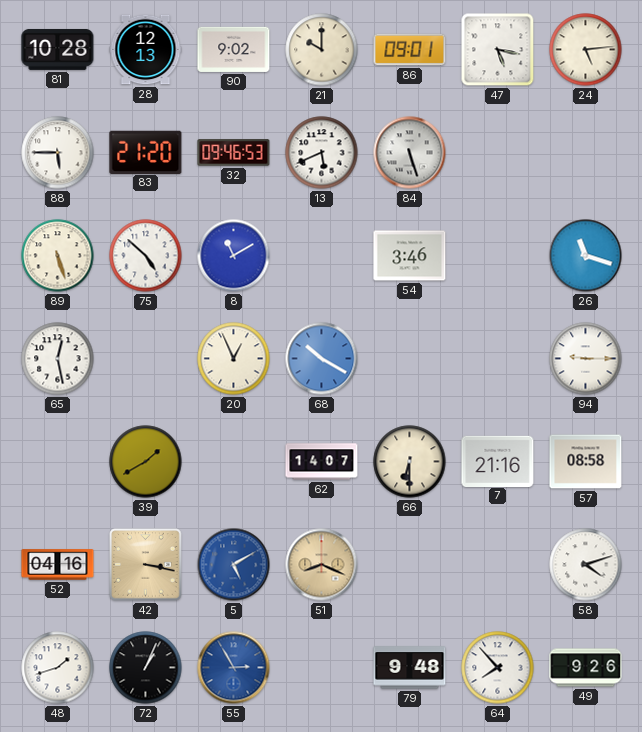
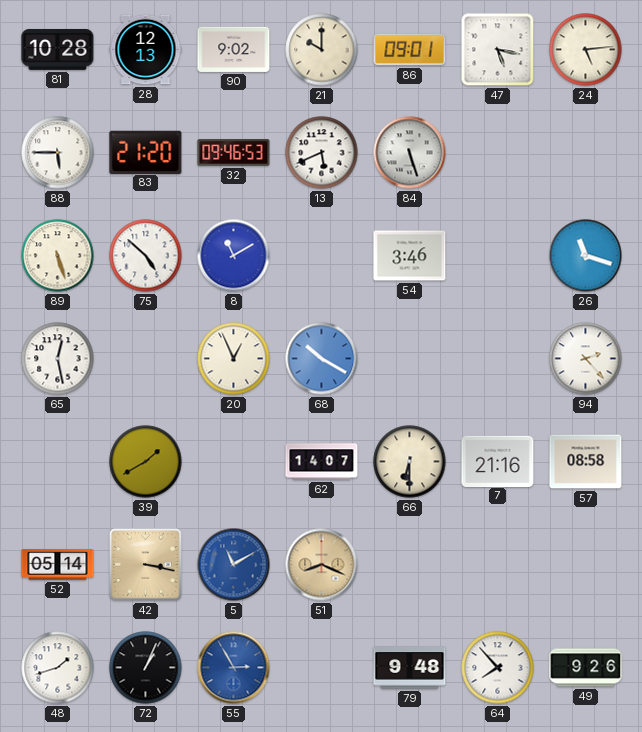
94: 9:15 -> 2:23
52: 04:16 -> 05:14
5: 5:10 -> 11:10
58: 4:12 -> none
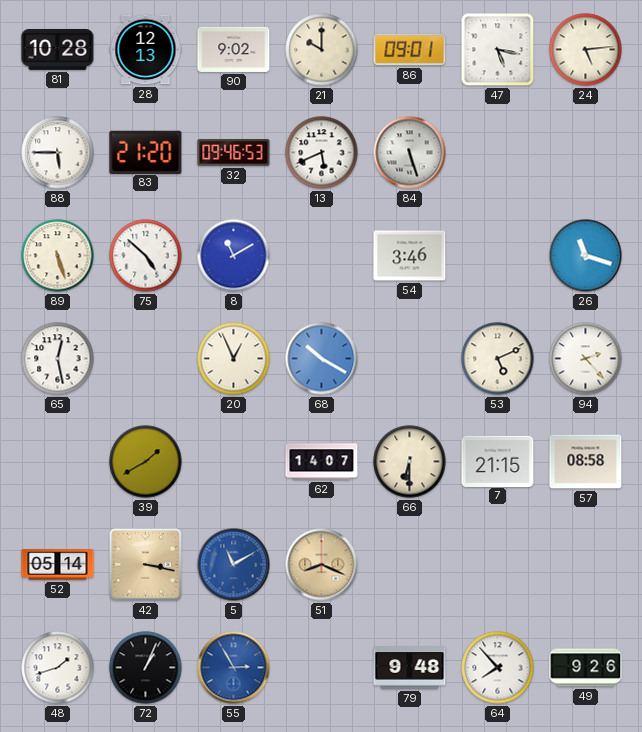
53: none -> 5:11
7: 21:16 -> 21:15
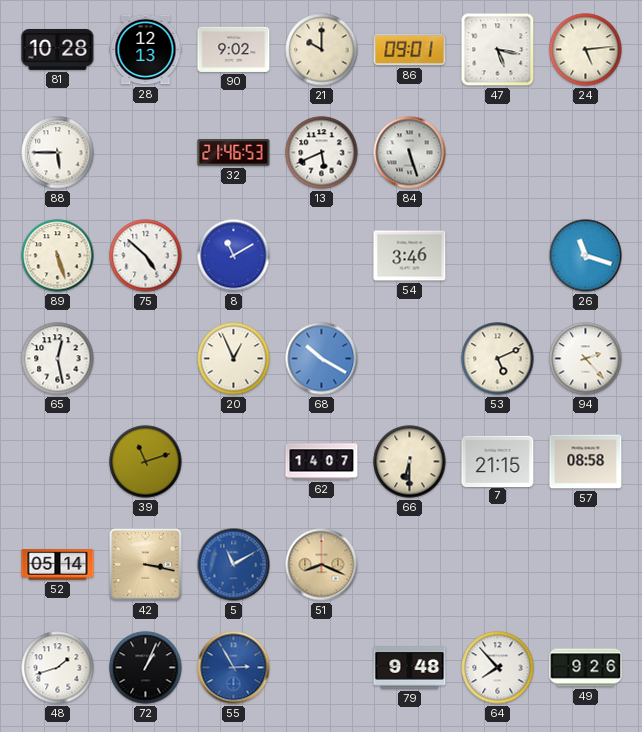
83: 21:20 -> none
32: 09:46 -> 21:46
39: 1:40 -> 11:12
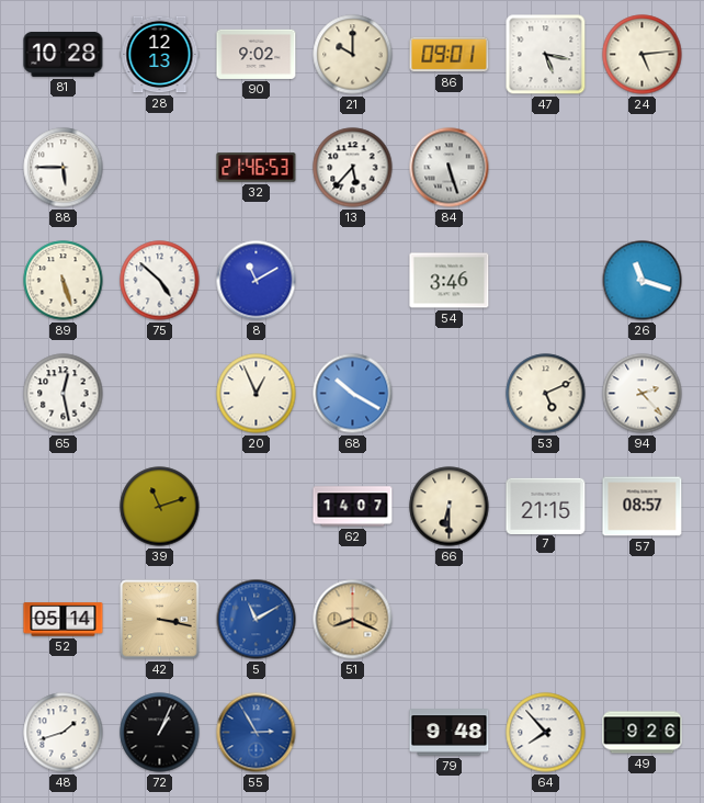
13: 5:41 -> 5:37
57: 08:58 -> 08:57
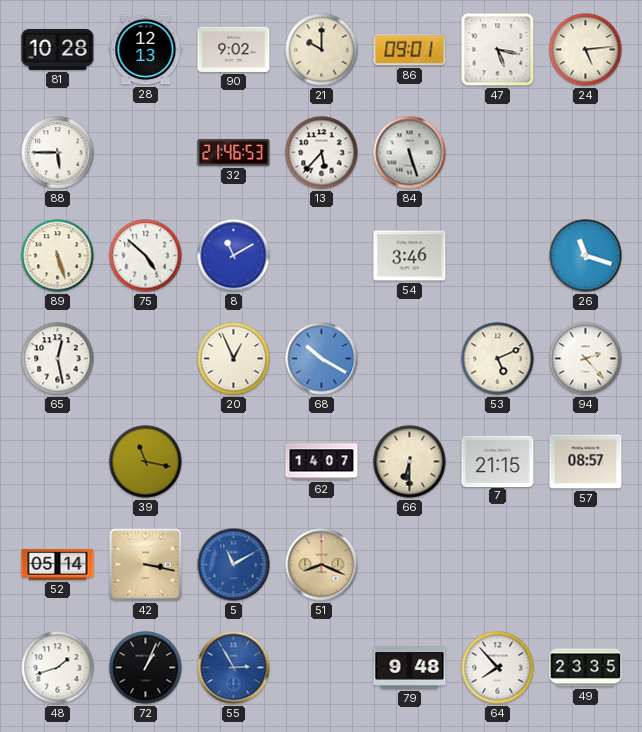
39: 11:12 -> 11:17
49: 9:26 -> 23:35
